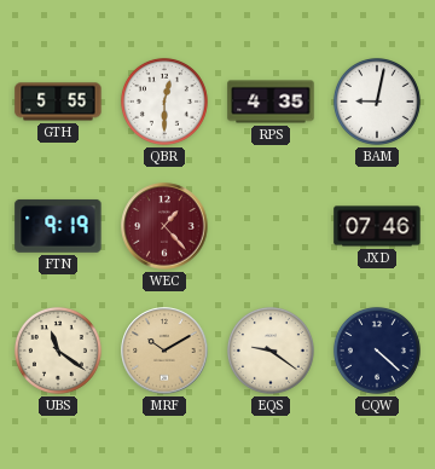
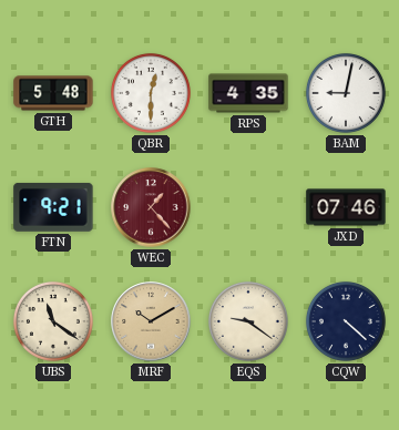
GTH: 5:55 -> 5:48
FTN: 9:19 -> 9:21
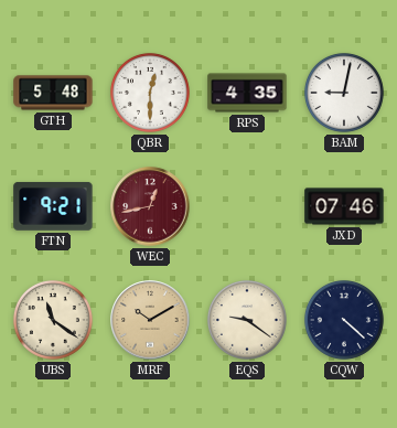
WEC: 1:23 -> 12:43
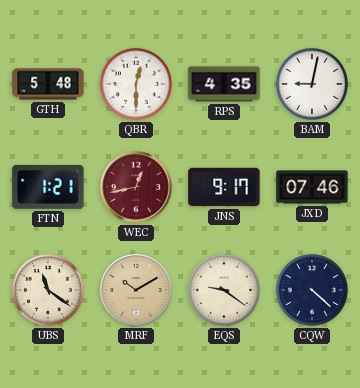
FTN: 9:21 -> 1:21
JNS: none -> 9:17
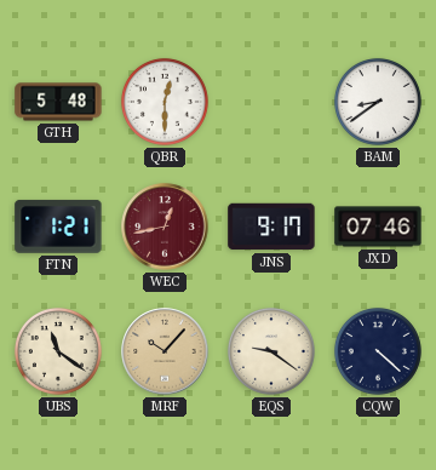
RPS: 4:35 -> none
BAM: 9:02 -> 8:39
MRF: 10:10 -> 10:07
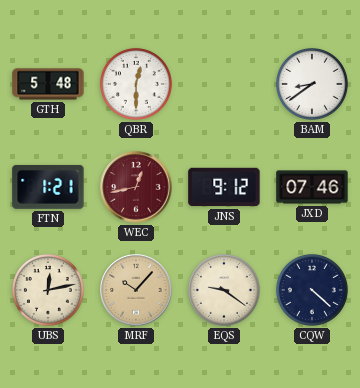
JNS: 9:17 -> 9:12
UBS: 11:21 -> 12:13
